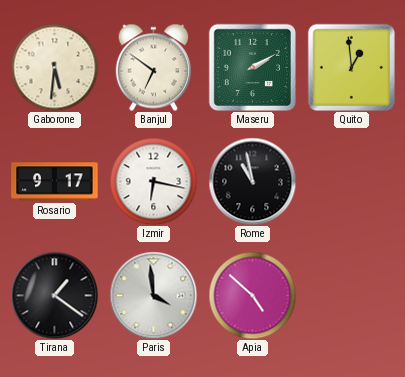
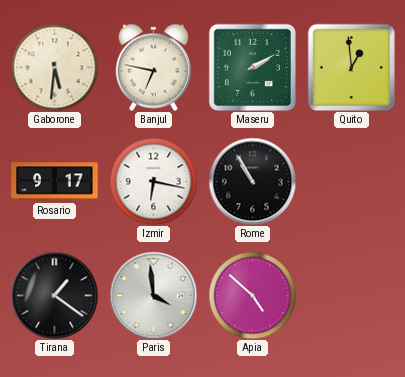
Banjul: 6:51 -> 6:47
Rome: 10:58 -> 10:55
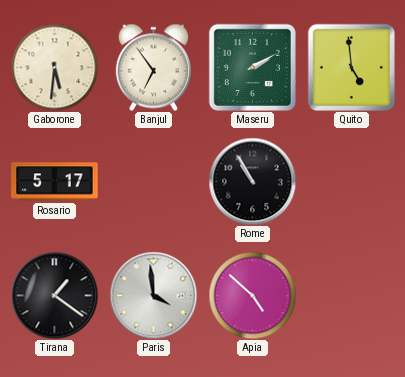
Banjul: 6:47 -> 6:54
Quito: 12:59 -> 4:59
Rosario: 9:17 -> 5:17
Izmir: 6:17 -> none
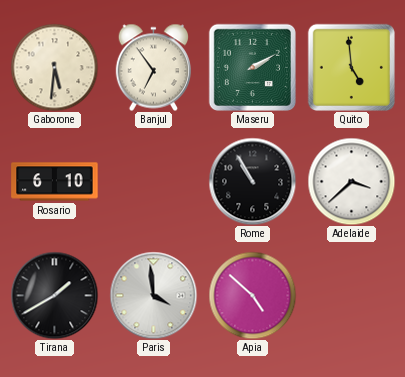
Rosario: 5:17 -> 6:10
Adelaide: none -> 3:38
Tirana: 1:21 -> 1:40
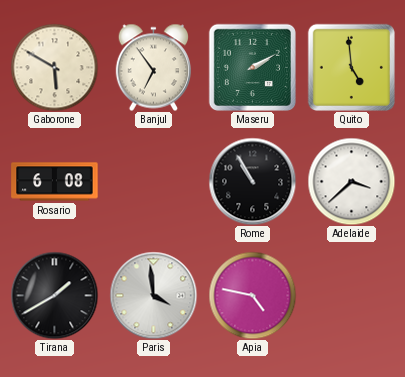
Gaborone: 5:31 -> 5:50
Rosario: 6:10 -> 6:08
Apia: 4:52 -> 4:47
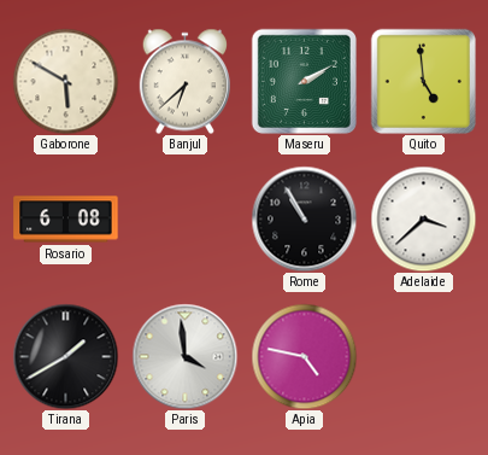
Banjul: 6:54 -> 6:38
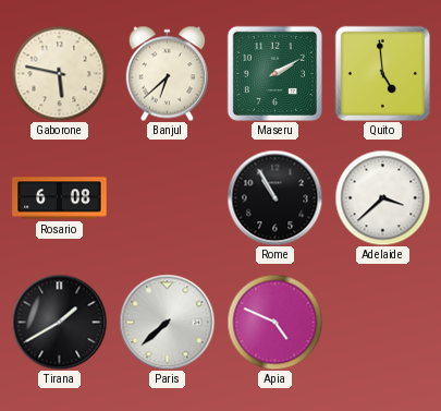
Gaborone: 5:50 -> 5:47
Paris: 3:59 -> 7:38
Apia: 4:47 -> 4:49
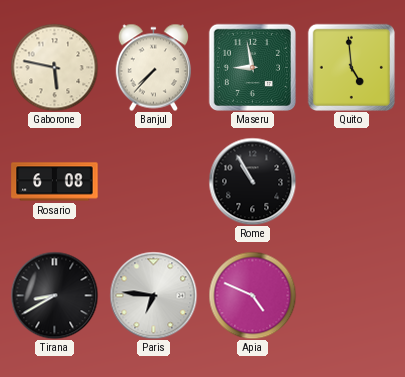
Banjul: 6:38 -> 7:37
Maseru: 2:10 -> 8:58
Adelaide: 3:38 -> none
Tirana: 1:40 -> 8:40
Paris: 7:38 -> 6:46
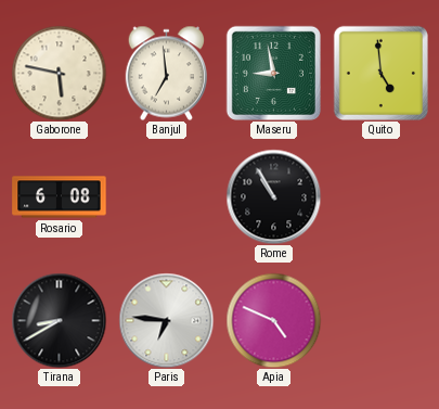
Banjul: 7:37 -> 6:59
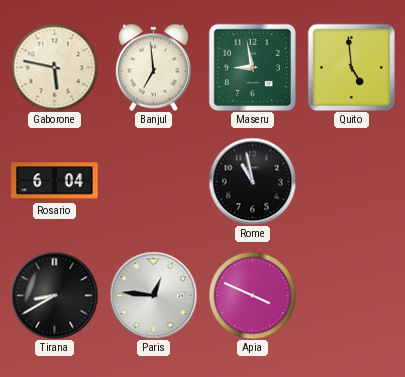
Rosario: 6:08 -> 6:04
Rome: 10:55 -> 10:58
Paris: 6:46 -> 12:46
Apia: 4:49 -> 3:49
